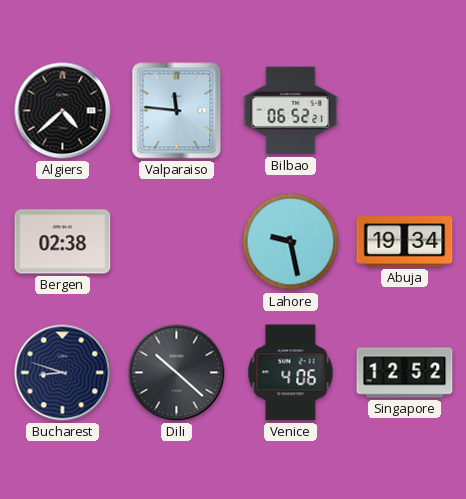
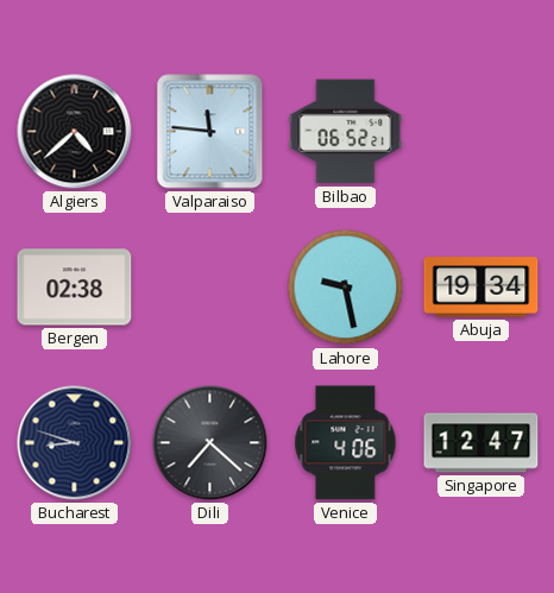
Dili: 10:22 -> 7:22
Singapore: 12:52 -> 12:47
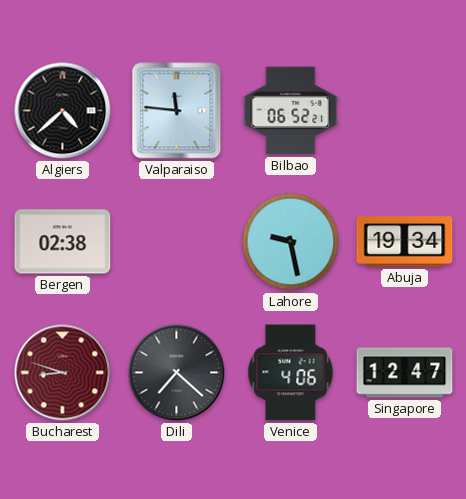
Bucharest dial: navy -> burgundy
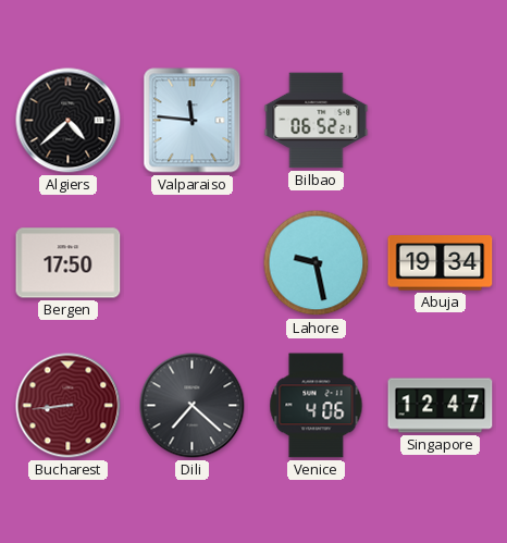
Bergen: 02:38 -> 17:50
Bucharest: 8:48 -> 8:44
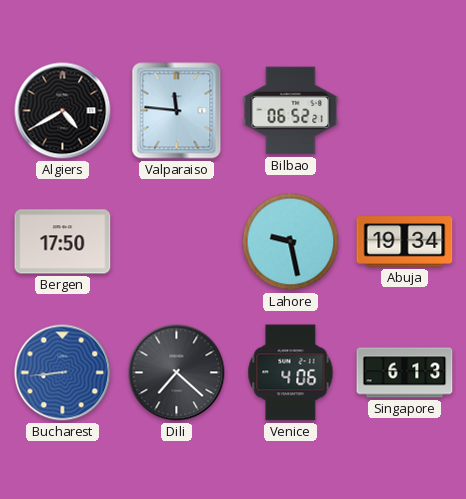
Algiers: 4:38 -> 4:40
Bucharest dial: burgundy -> blue
Singapore: 12:47 -> 6:13
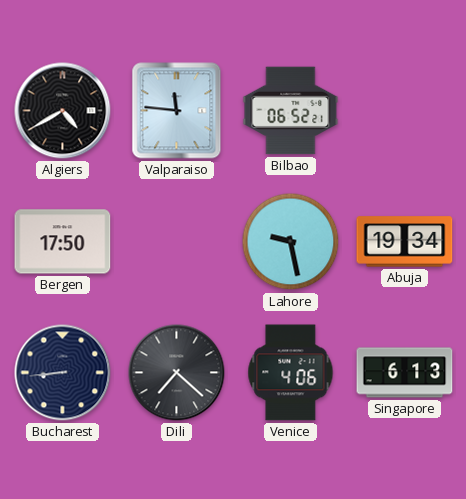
Bucharest dial: blue -> navy
